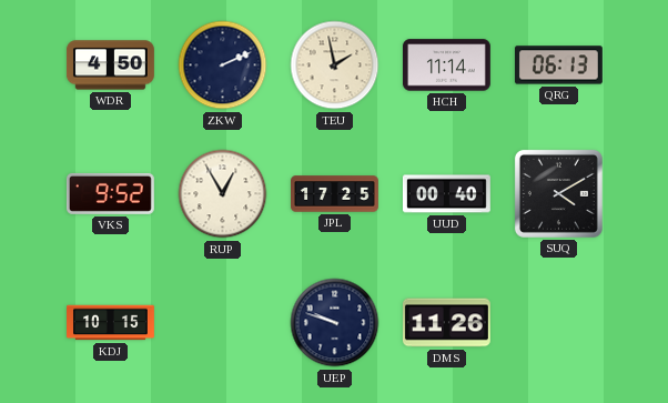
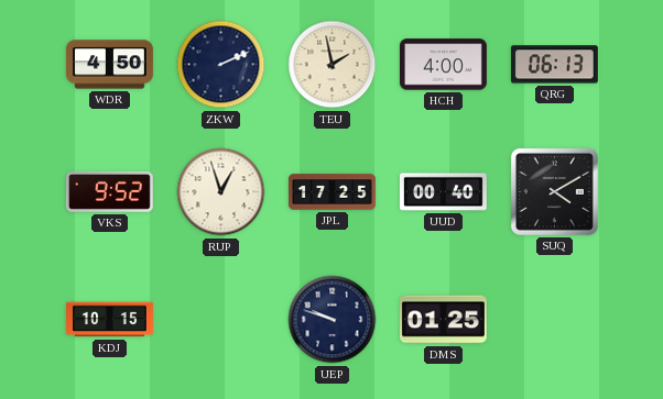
HCH: 11:14 -> 4:00
RUP: 12:55 -> 12:57
DMS: 11:26 -> 01:25
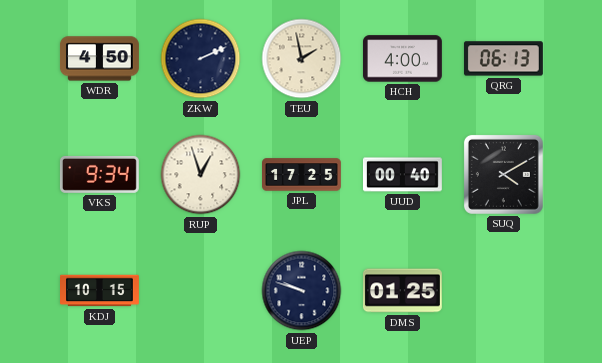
VKS: 9:52 -> 9:34
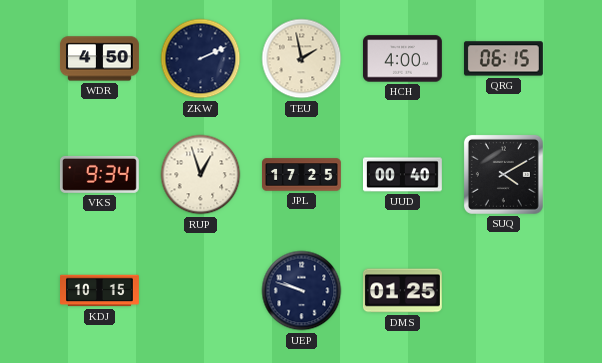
QRG: 06:13 -> 06:15
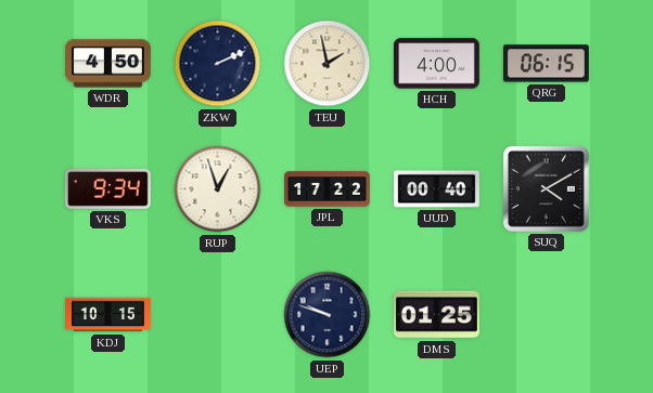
JPL: 17:25 -> 17:22
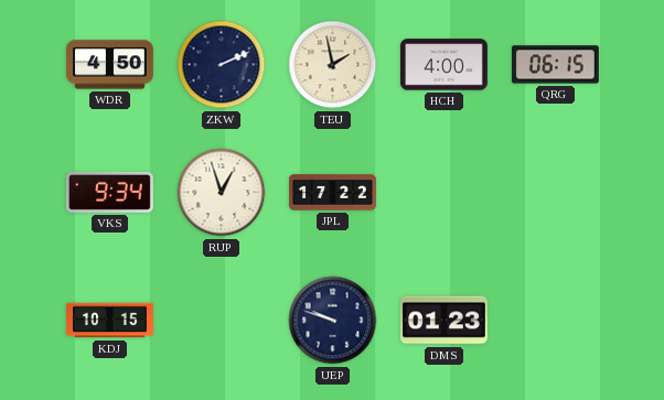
UUD: 00:40 -> none
SUQ: 4:10 -> none
DMS: 01:25 -> 01:23
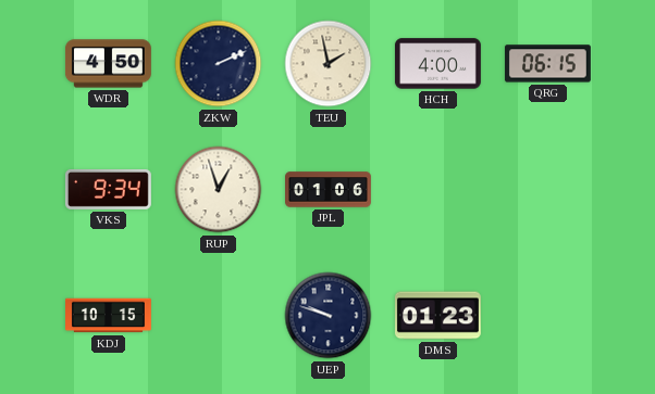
JPL: 17:22 -> 01:06
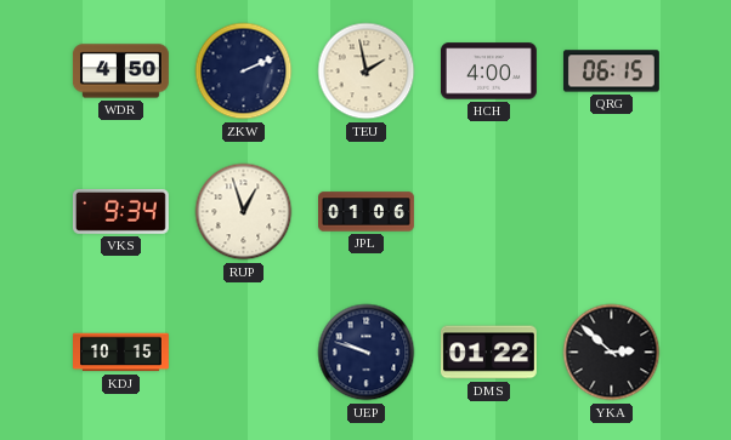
DMS: 01:23 -> 01:22
YKA: none -> 2:52
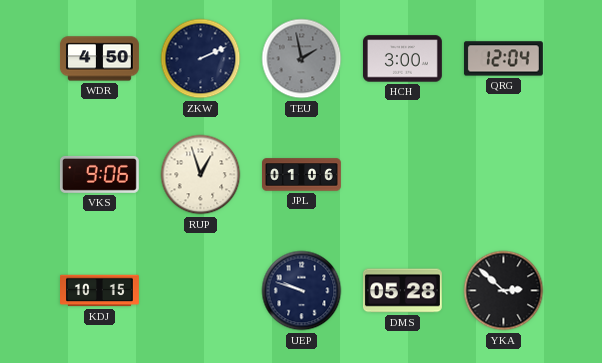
TEU dial: cream -> grey
HCH: 4:00 -> 3:00
QRG: 06:15 -> 12:04
VKS: 9:34 -> 9:06
DMS: 01:22 -> 05:28
